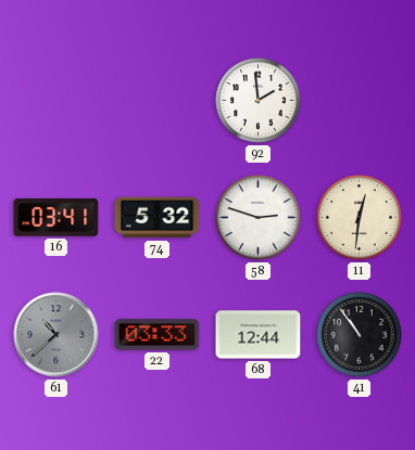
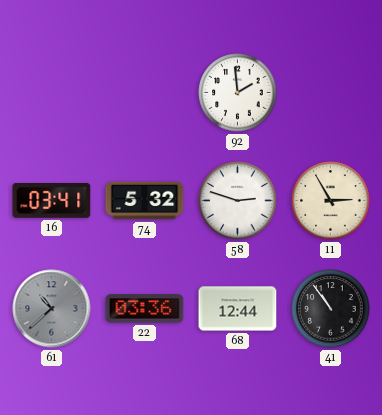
11: 12:31 -> 2:55
22: 03:33 -> 03:36
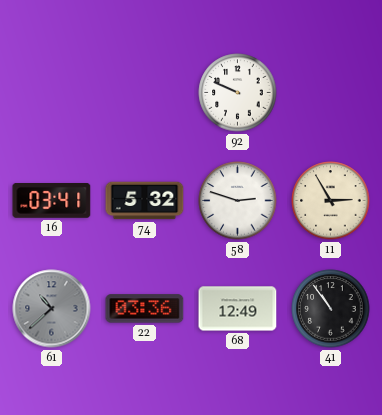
92: 1:59 -> 9:49
68: 12:44 -> 12:49
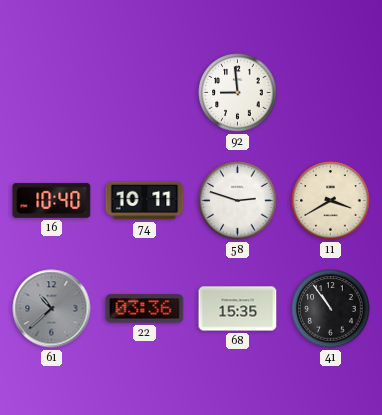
92: 9:49 -> 8:59
16: 03:41 -> 10:40
74: 5:32 -> 10:11
11: 2:55 -> 3:40
68: 12:49 -> 15:35
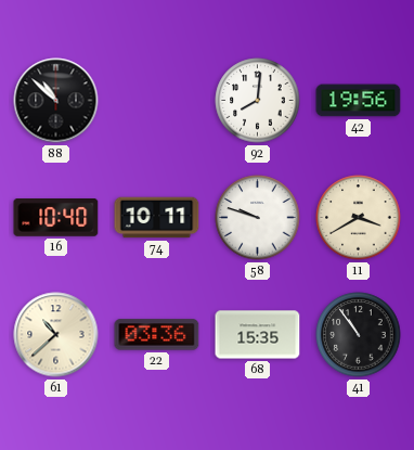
88: none -> 10:52
92: 8:59 -> 8:01
42: none -> 19:56
58: 2:48 -> 9:48
61 dial: grey -> cream
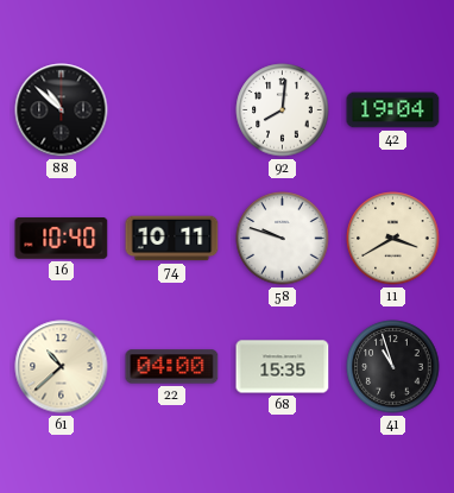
42: 19:56 -> 19:04
22: 03:36 -> 04:00
41: 10:54 -> 10:57
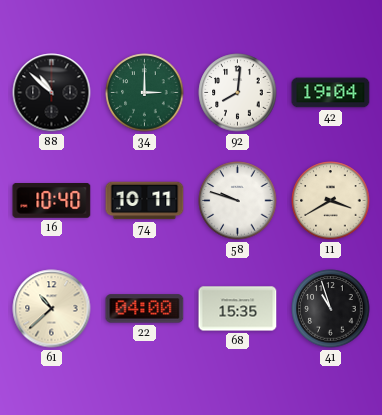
34: none -> 3:00
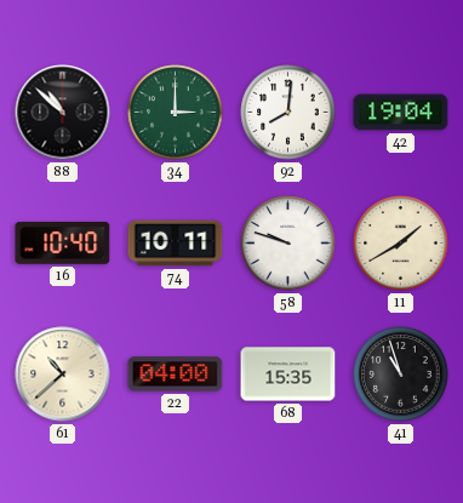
11: 3:40 -> 1:40
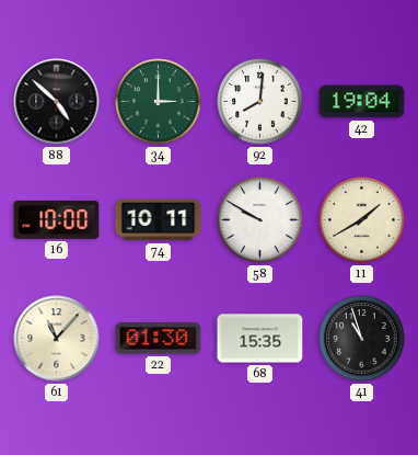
88: 10:52 -> 4:52
16: 10:40 -> 10:00
58: 9:48 -> 9:50
61: 10:38 -> 11:07
22: 04:00 -> 01:30
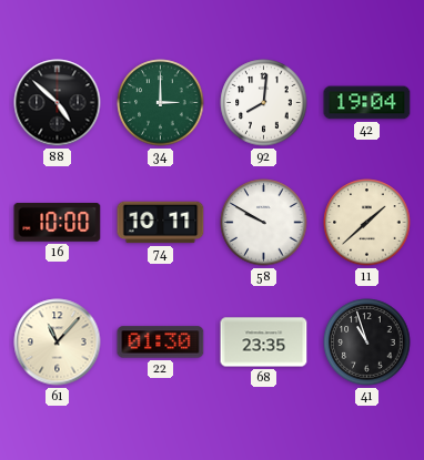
11: 1:40 -> 1:38
68: 15:35 -> 23:35
